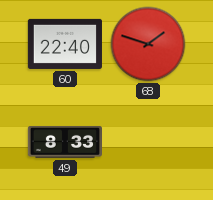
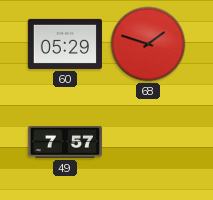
60: 22:40 -> 05:29
49: 8:33 -> 7:57
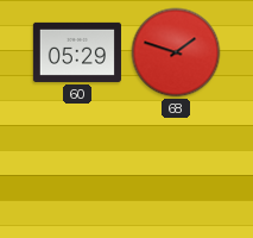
49: 7:57 -> none
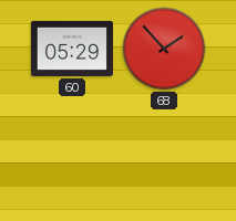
68: 1:48 -> 1:53
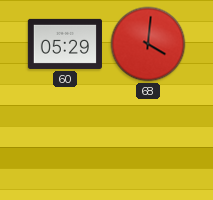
68: 1:53 -> 4:01
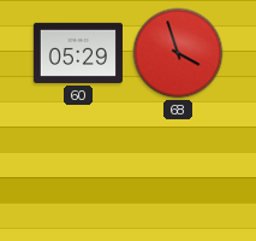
68: 4:01 -> 3:57
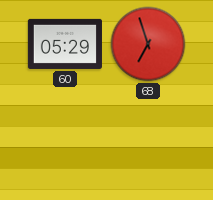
68: 3:57 -> 6:57
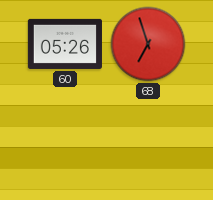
60: 05:29 -> 05:26
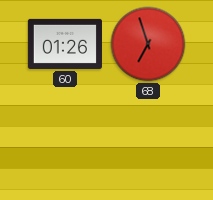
60: 05:26 -> 01:26
